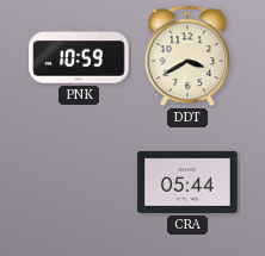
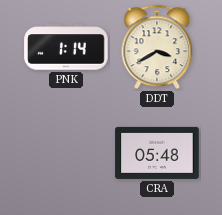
PNK: 10:59 -> 1:14
CRA: 05:44 -> 05:48
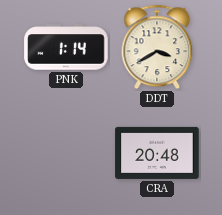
CRA: 05:48 -> 20:48
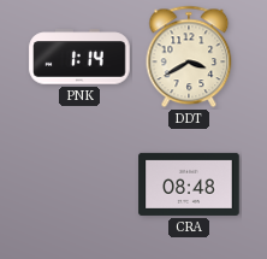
CRA: 20:48 -> 08:48
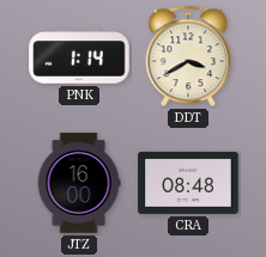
JTZ: none -> 16:00
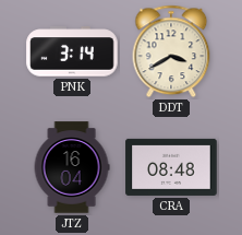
PNK: 1:14 -> 3:14
JTZ: 16:00 -> 16:04
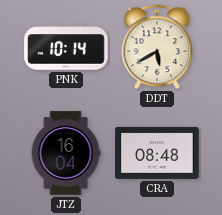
PNK: 3:14 -> 10:14
DDT: 3:40 -> 5:40
